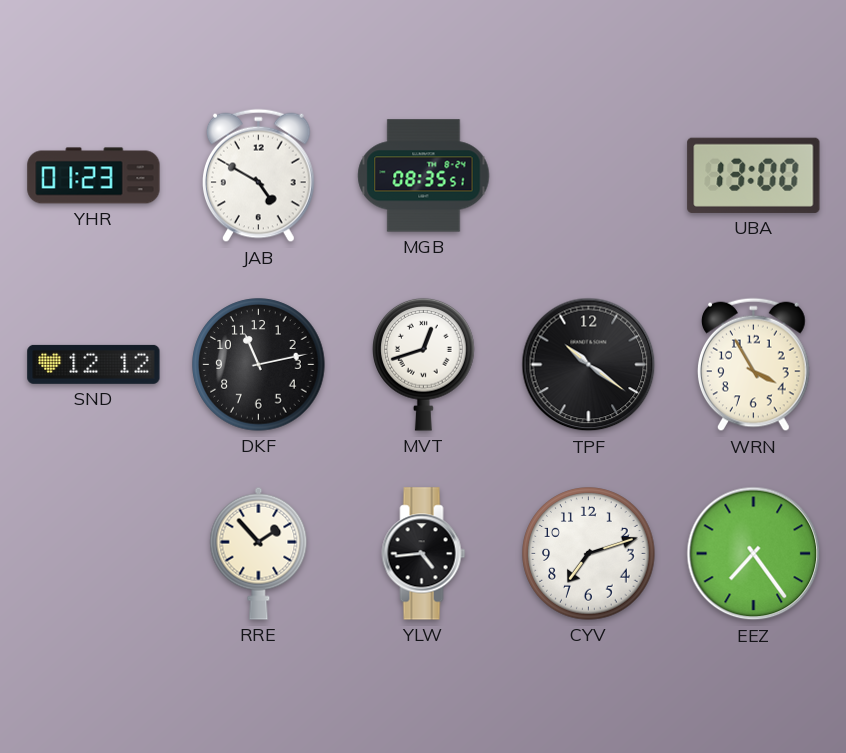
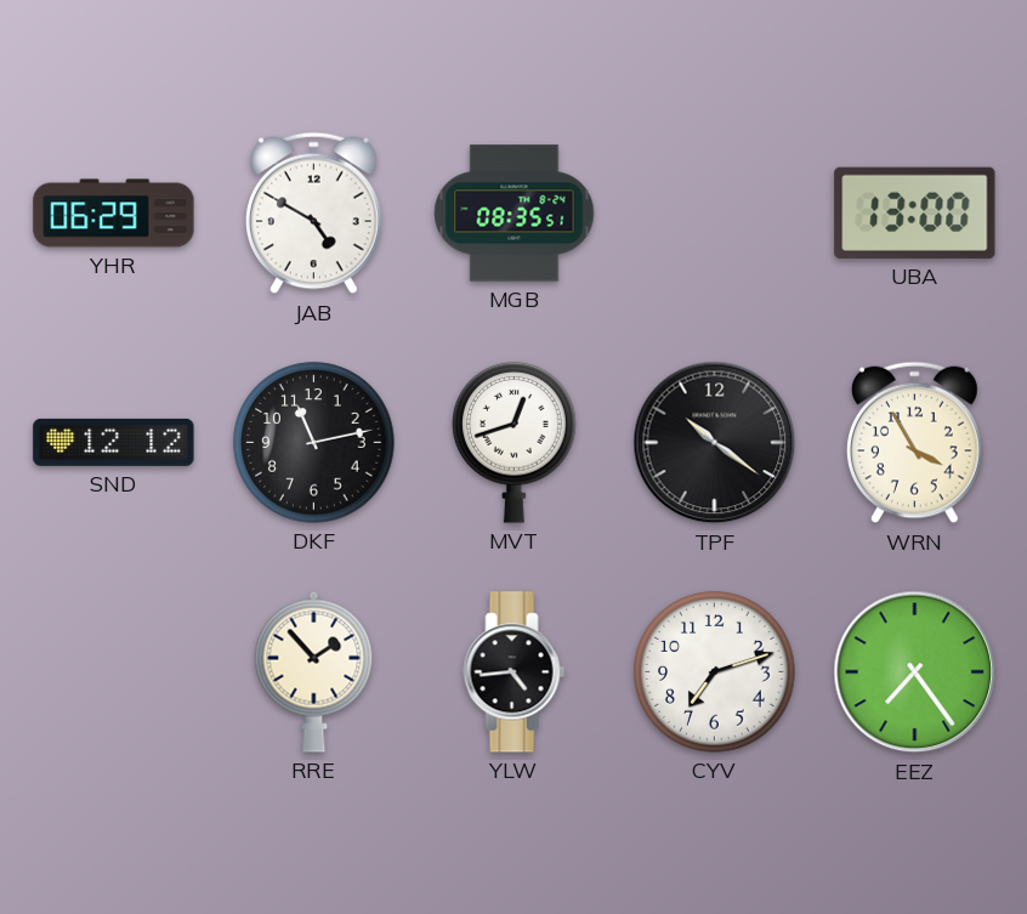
YHR: 01:23 -> 06:29
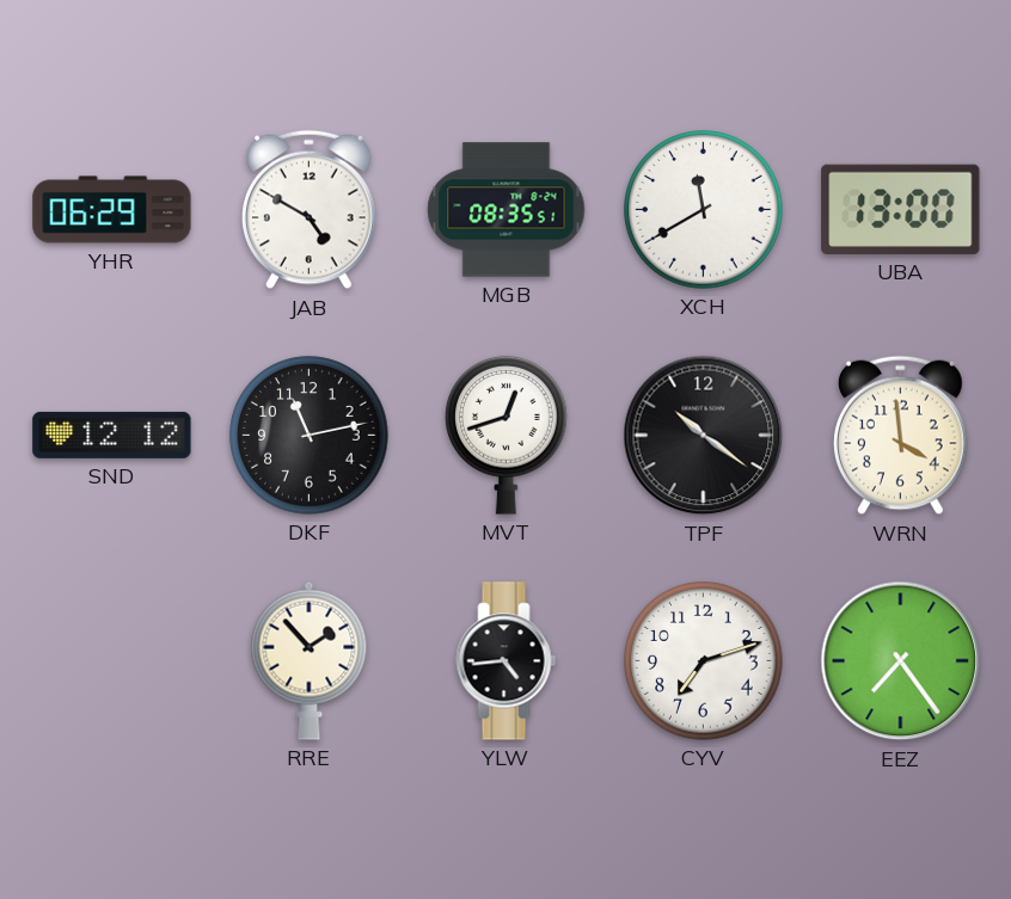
XCH: none -> 11:40
WRN: 3:55 -> 3:59
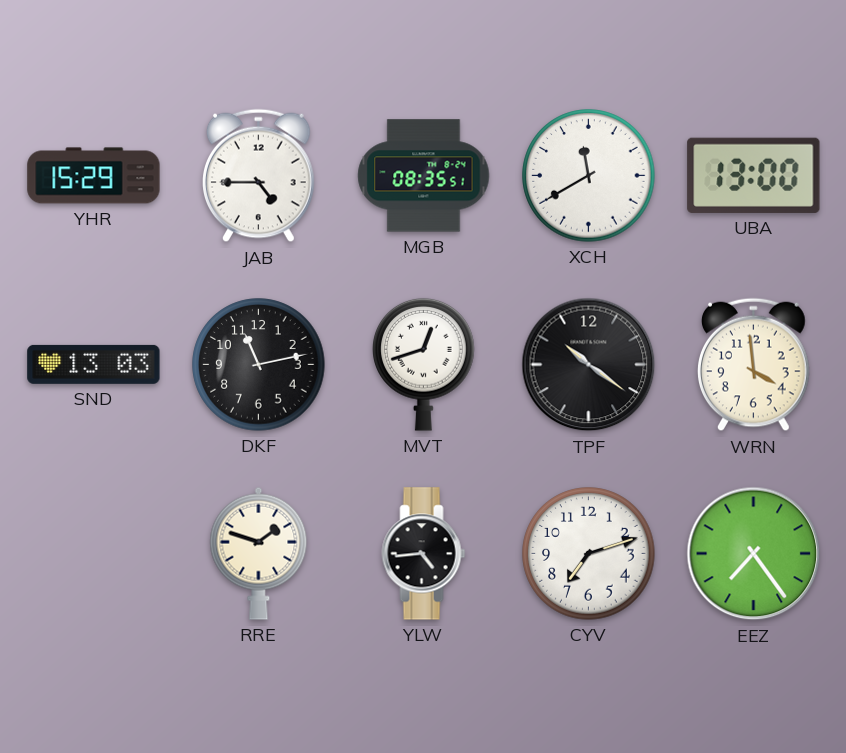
YHR: 06:29 -> 15:29
JAB: 4:50 -> 4:45
SND: 12:12 -> 13:03
RRE: 1:53 -> 1:48
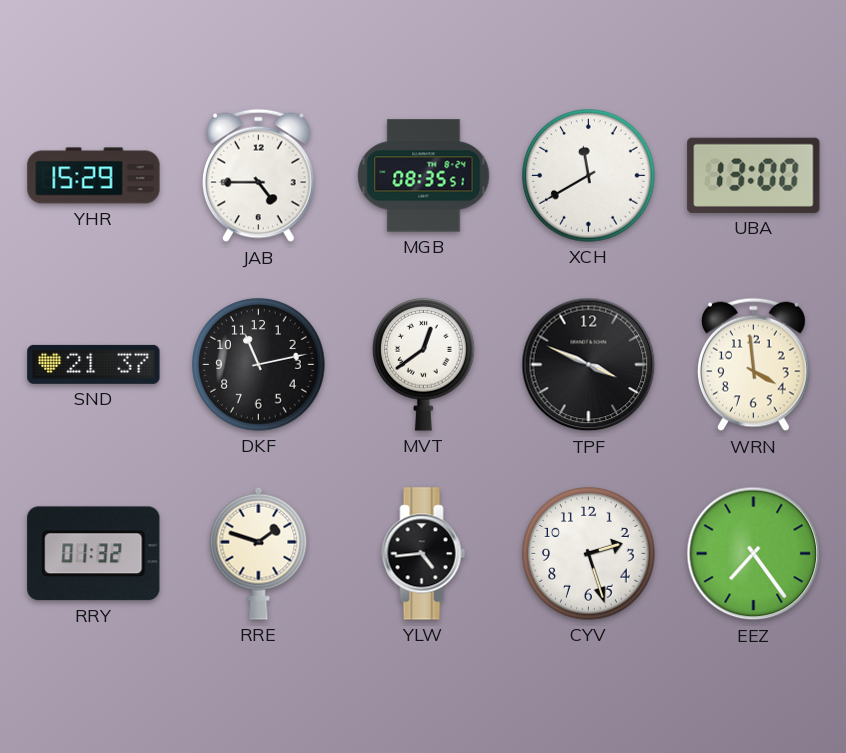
SND: 13:03 -> 21:37
MVT: 12:42 -> 12:39
TPF: 10:21 -> 3:49
RRY: none -> 01:32
CYV: 7:12 -> 2:27
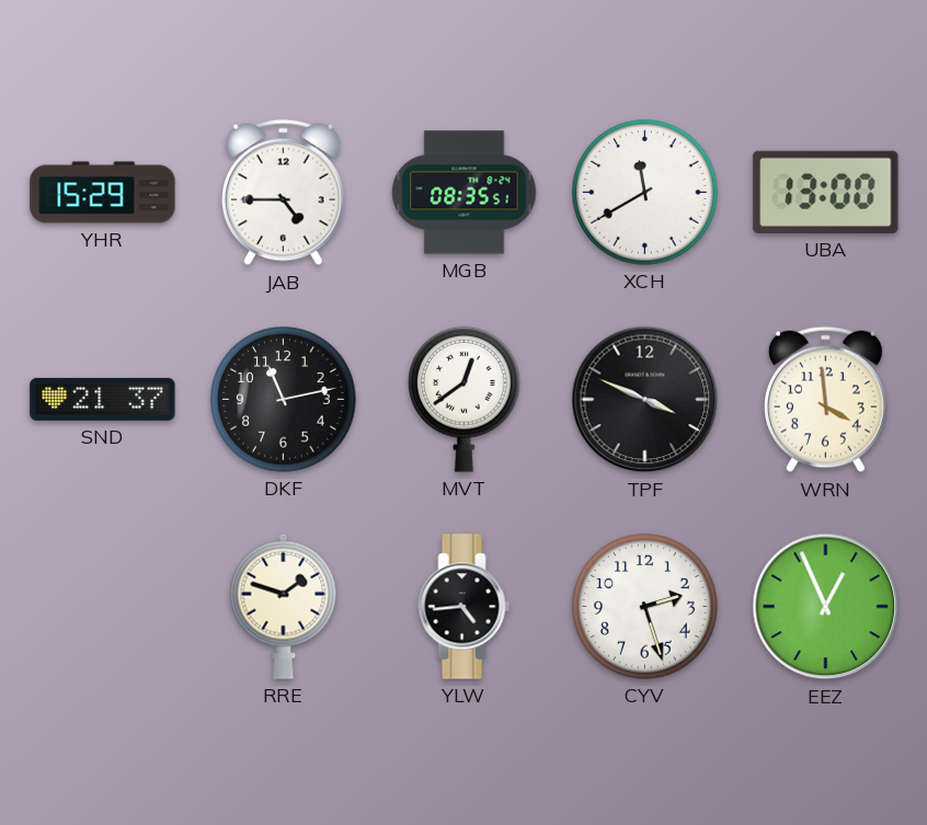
RRY: 01:32 -> none
EEZ: 7:24 -> 12:56
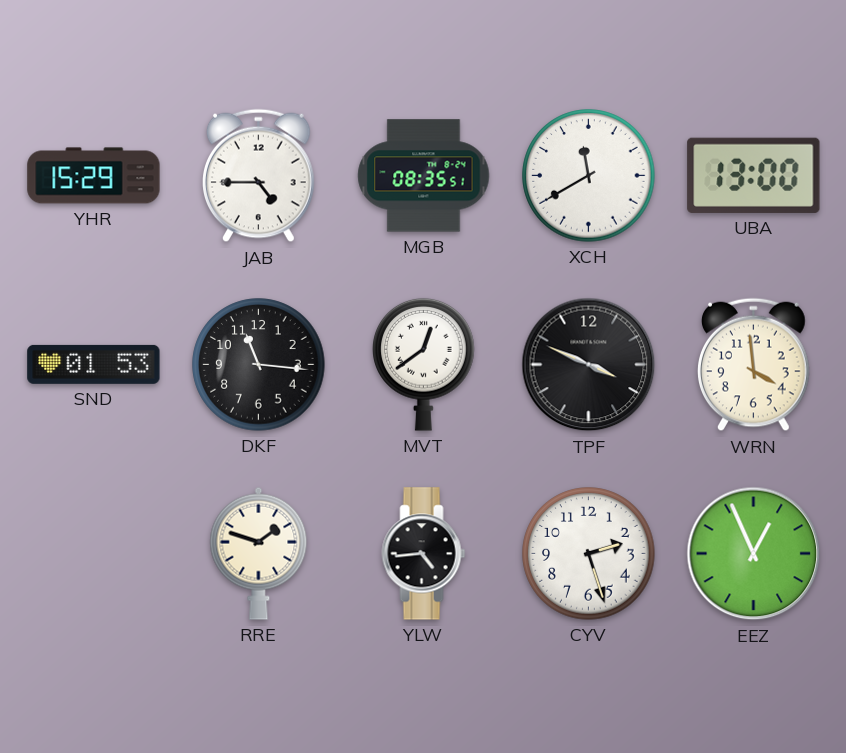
SND: 21:37 -> 01:53
DKF: 11:13 -> 11:16
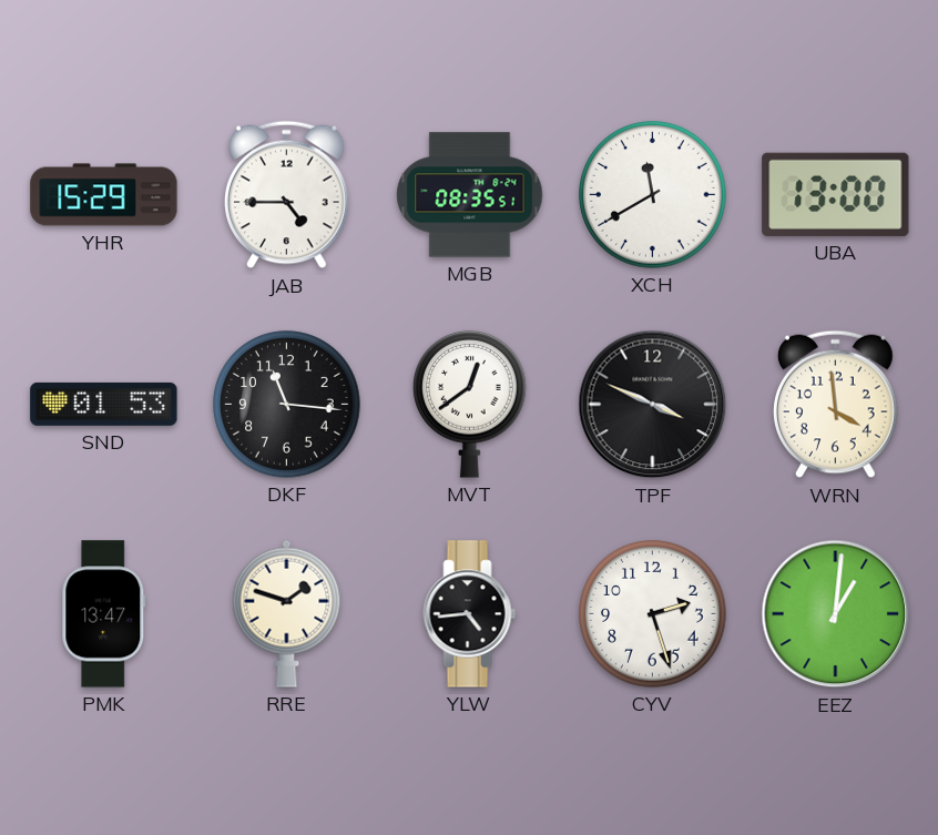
PMK: none -> 13:47
EEZ: 12:56 -> 1:01
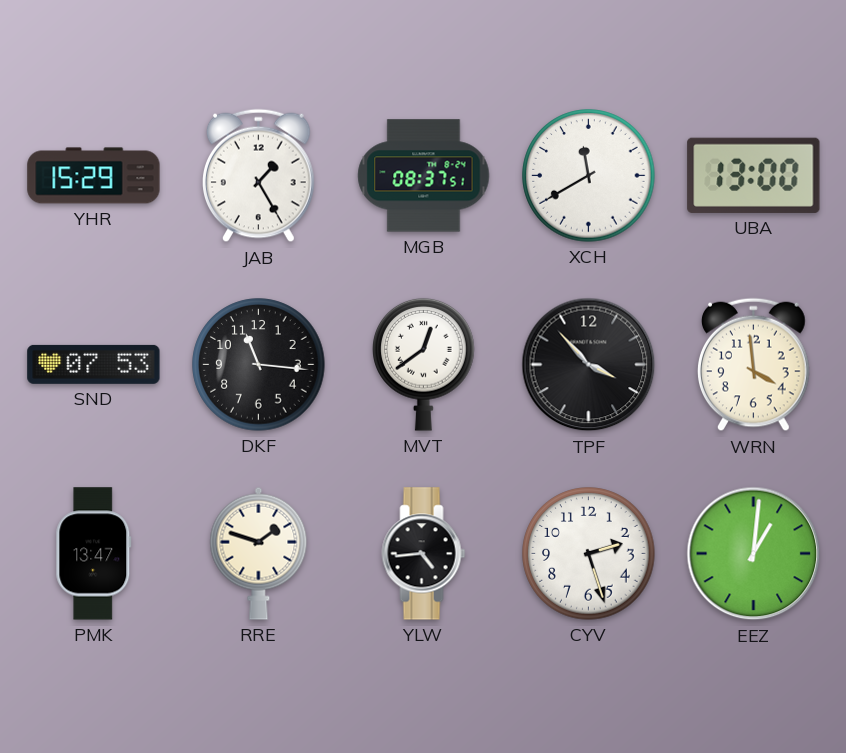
JAB: 4:45 -> 1:25
MGB: 08:35 -> 08:37
SND: 01:53 -> 07:53
TPF: 3:49 -> 3:53
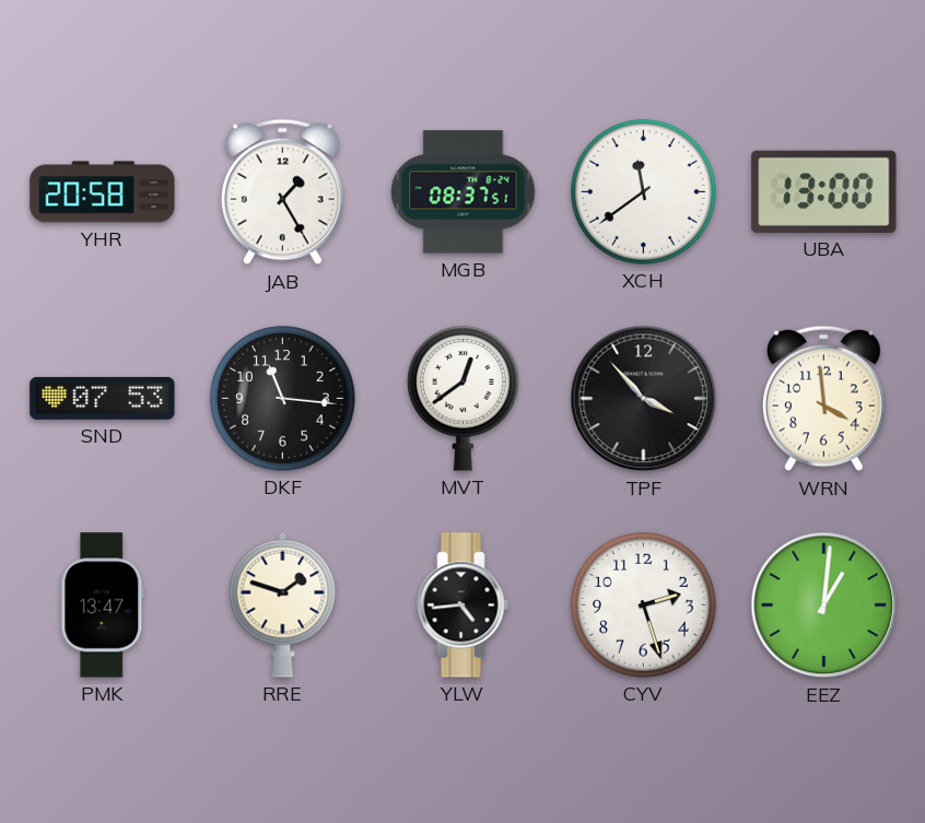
YHR: 15:29 -> 20:58
XCH: 11:40 -> 11:39
